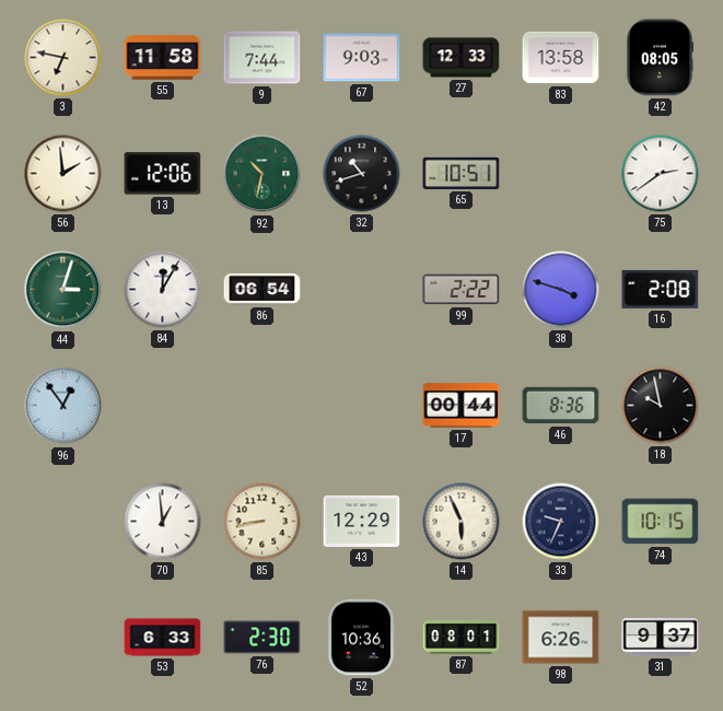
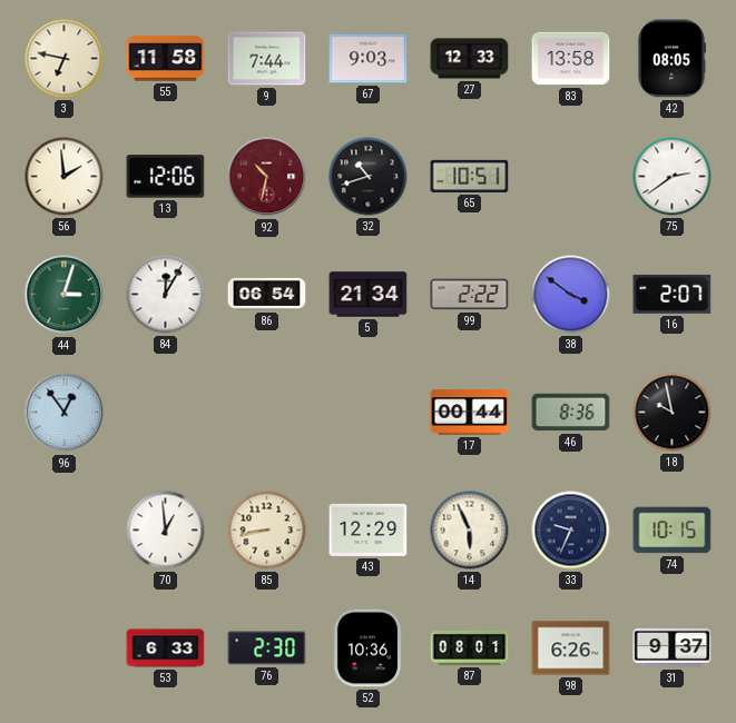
92 dial: green -> burgundy
5: none -> 21:34
38: 3:48 -> 3:51
16: 2:08 -> 2:07
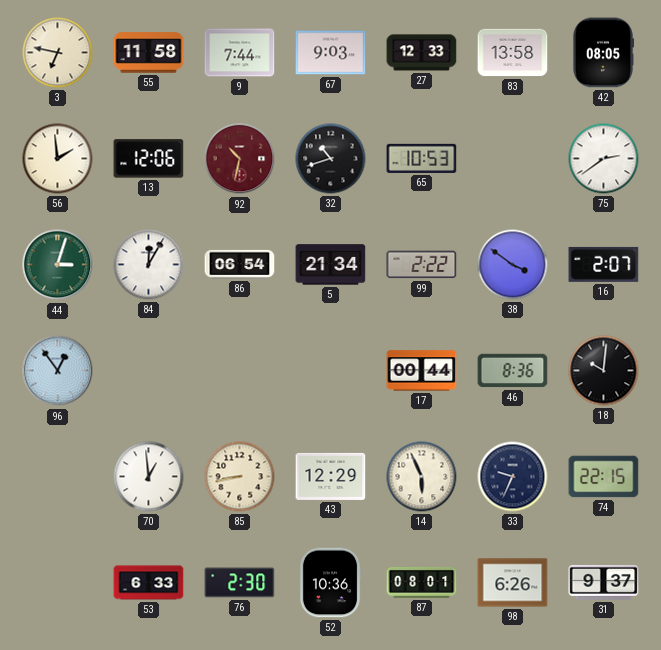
65: 10:51 -> 10:53
18: 9:58 -> 10:01
74: 10:15 -> 22:15
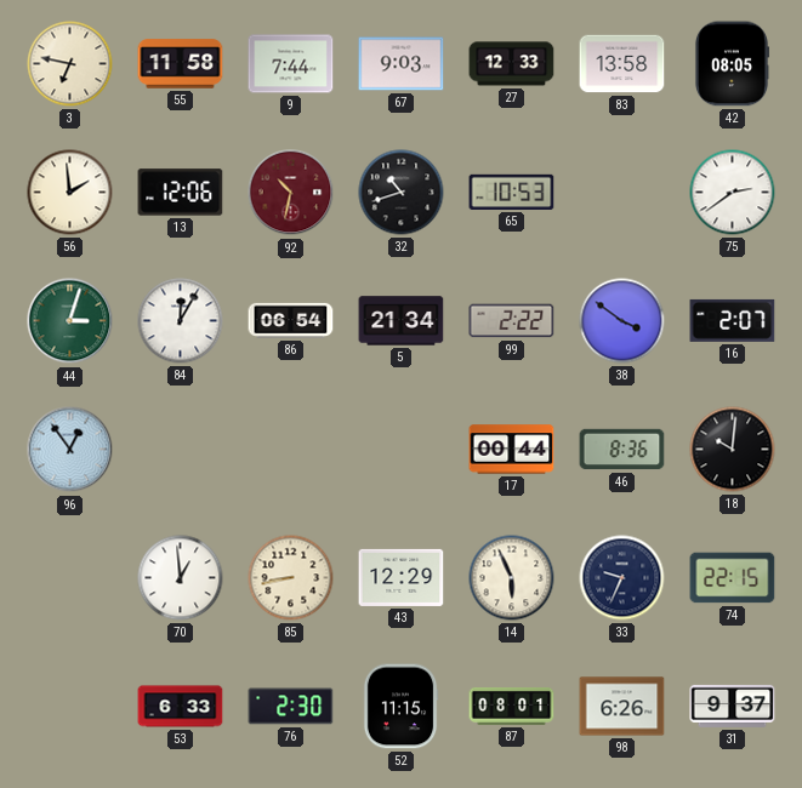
52: 10:36 -> 11:15
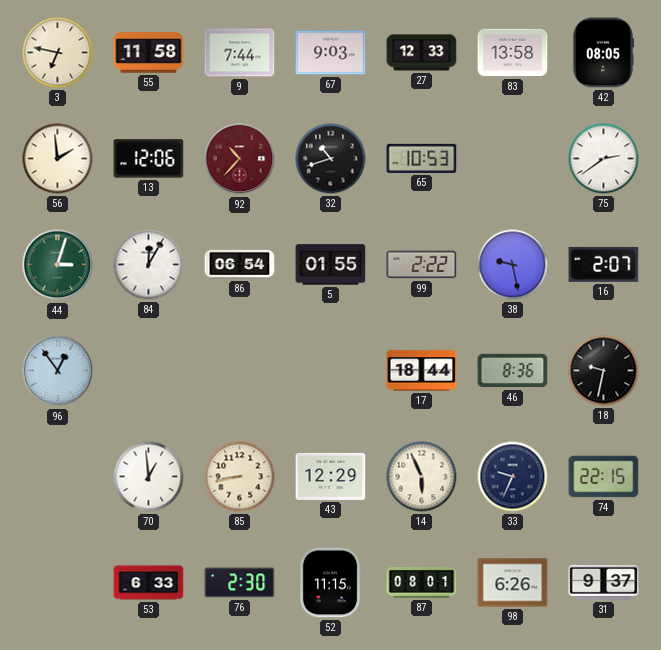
92: 10:32 -> 10:37
5: 21:34 -> 01:55
38: 3:51 -> 9:28
17: 00:44 -> 18:44
18: 10:01 -> 9:32
